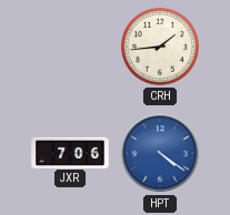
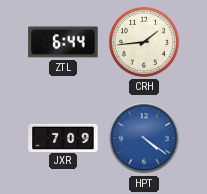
ZTL: none -> 6:44
JXR: 7:06 -> 7:09
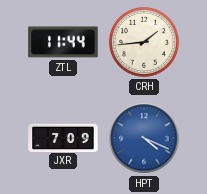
ZTL: 6:44 -> 11:44
HPT: 4:21 -> 4:19
